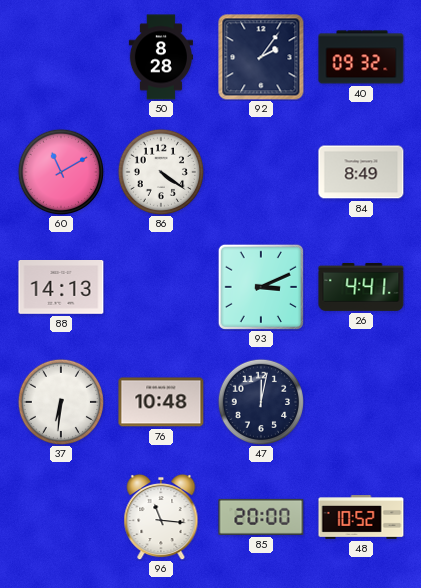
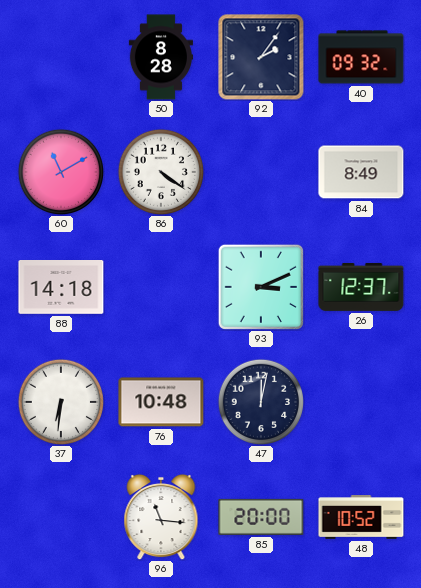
88: 14:13 -> 14:18
26: 4:41 -> 12:37
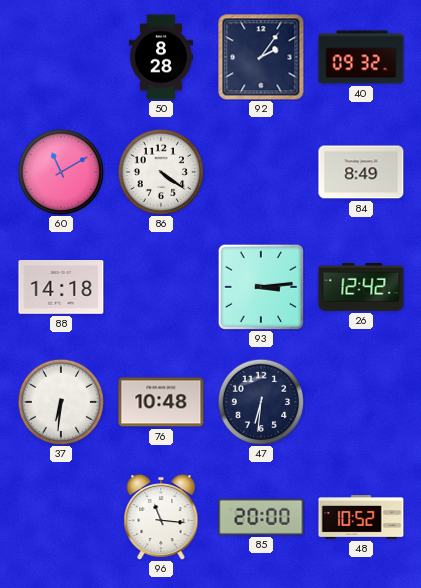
93: 3:11 -> 3:14
26: 12:37 -> 12:42
47: 12:02 -> 6:31
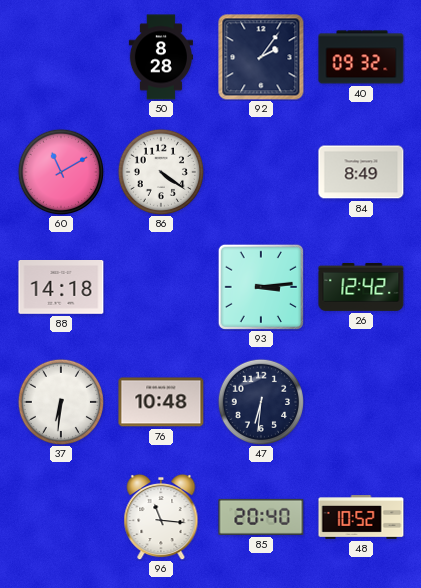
85: 20:00 -> 20:40
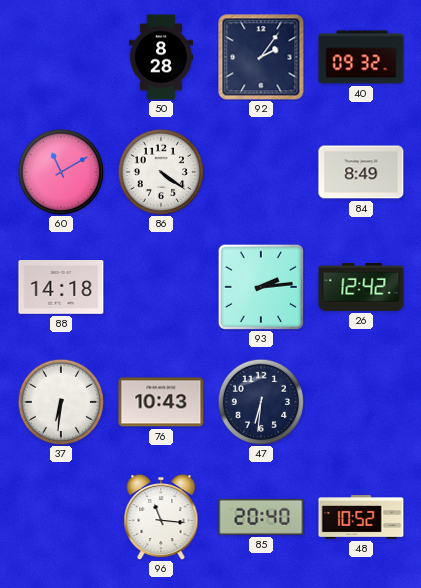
93: 3:14 -> 2:14
76: 10:48 -> 10:43
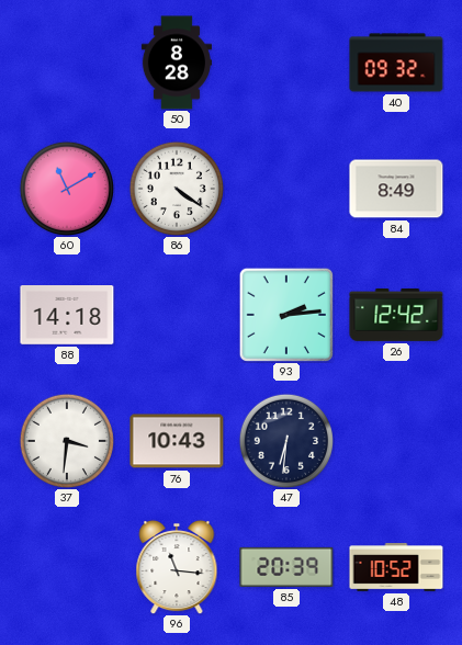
92: 2:06 -> none
37: 6:31 -> 3:31
85: 20:40 -> 20:39
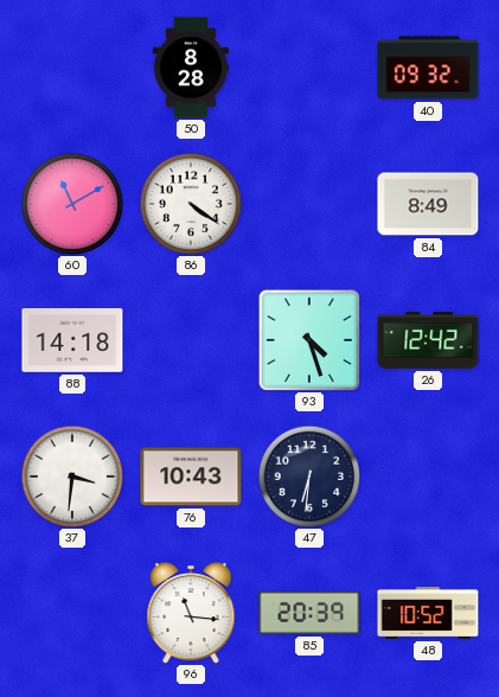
93: 2:14 -> 4:27
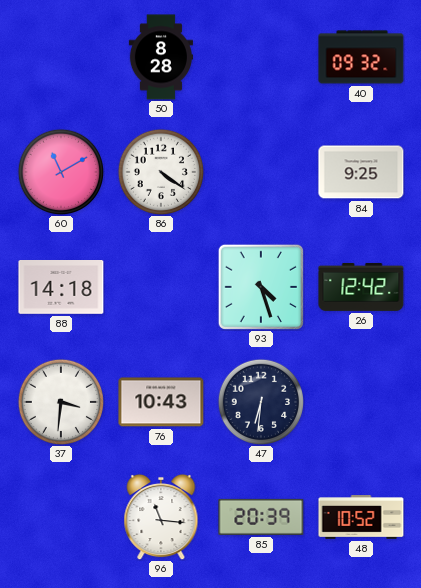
84: 8:49 -> 9:25
